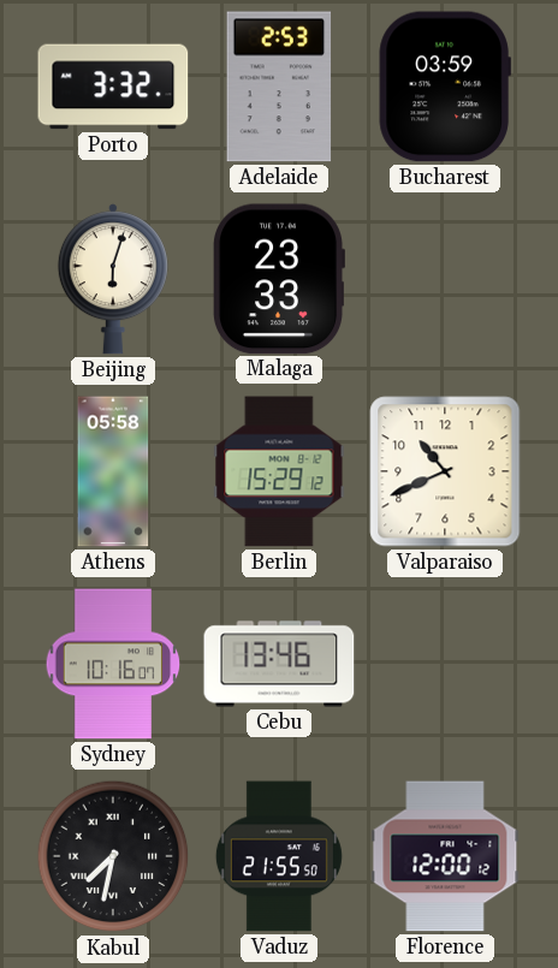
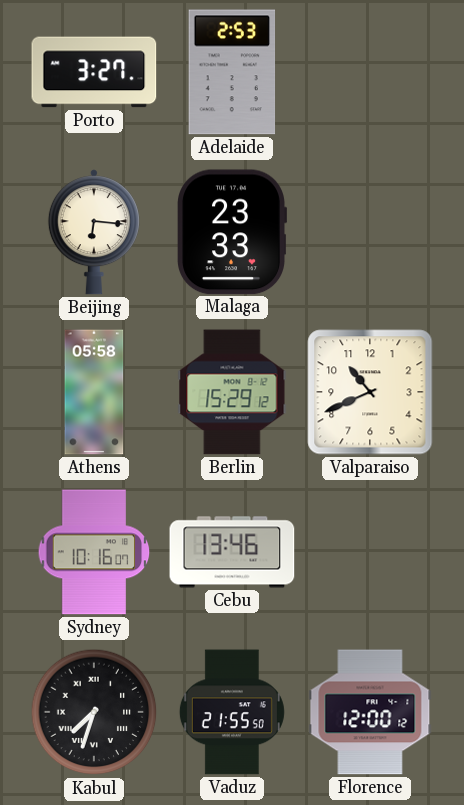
Porto: 3:32 -> 3:27
Bucharest: 03:59 -> none
Beijing: 6:03 -> 6:16
Kabul: 7:32 -> 7:33
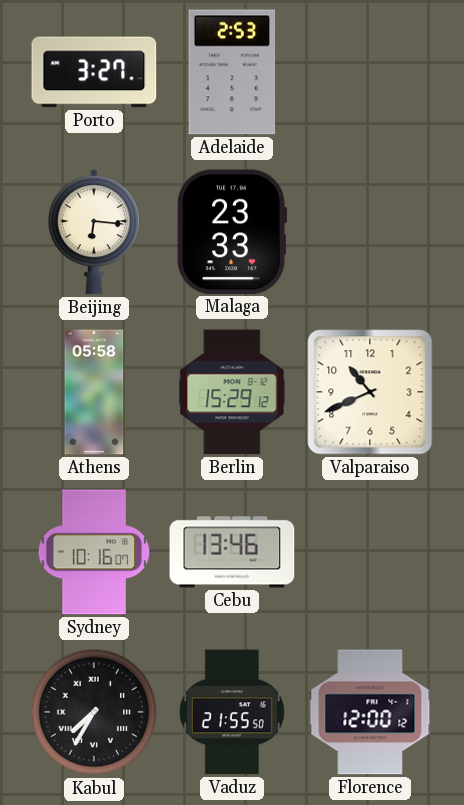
Kabul: 7:33 -> 7:35
